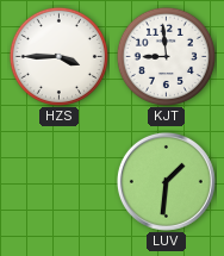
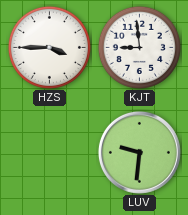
LUV: 1:31 -> 9:31
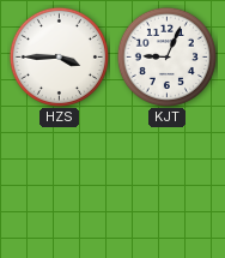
KJT: 8:59 -> 9:04
LUV: 9:31 -> none
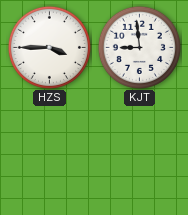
KJT: 9:04 -> 8:59
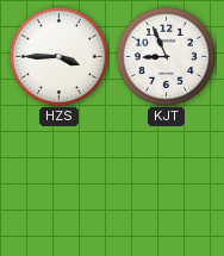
KJT: 8:59 -> 8:56
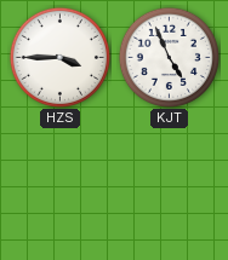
KJT: 8:56 -> 4:56
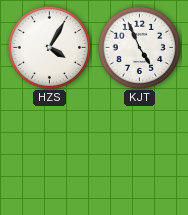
HZS: 3:45 -> 4:05
